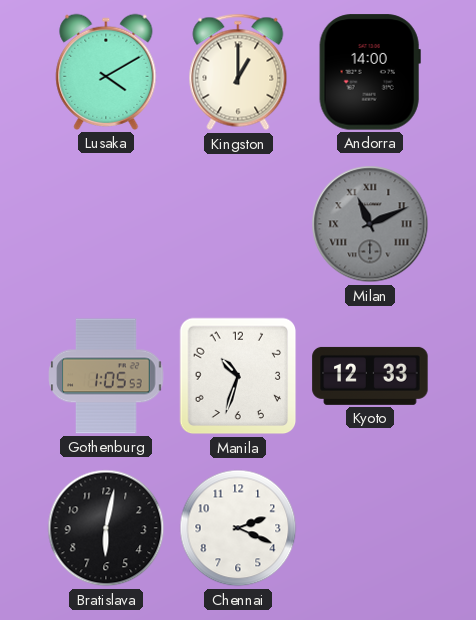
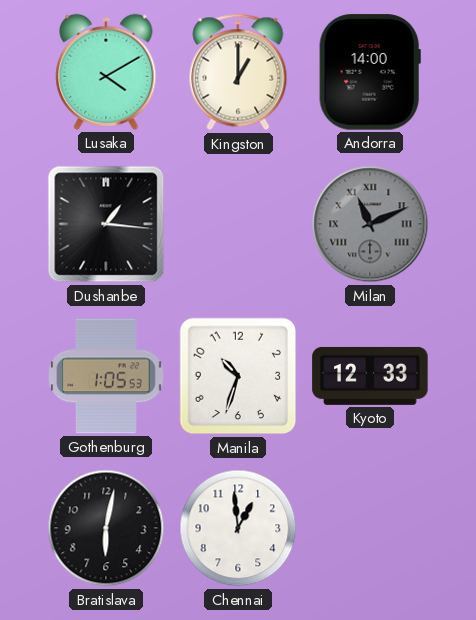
Dushanbe: none -> 1:16
Chennai: 2:19 -> 12:59
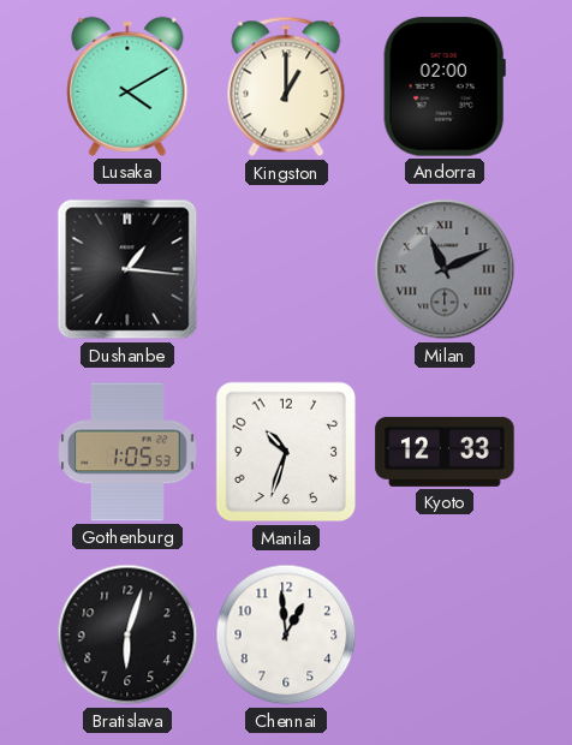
Andorra: 14:00 -> 02:00
Bratislava: 6:02 -> 6:03
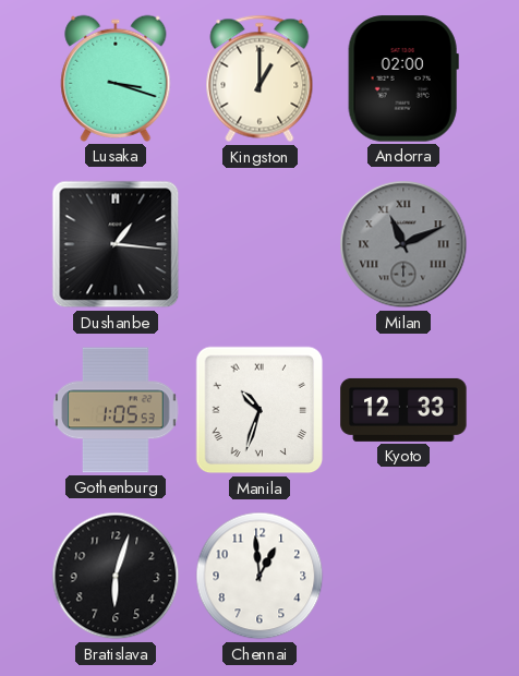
Lusaka: 4:10 -> 3:18
Manila numerals: Arabic -> Roman
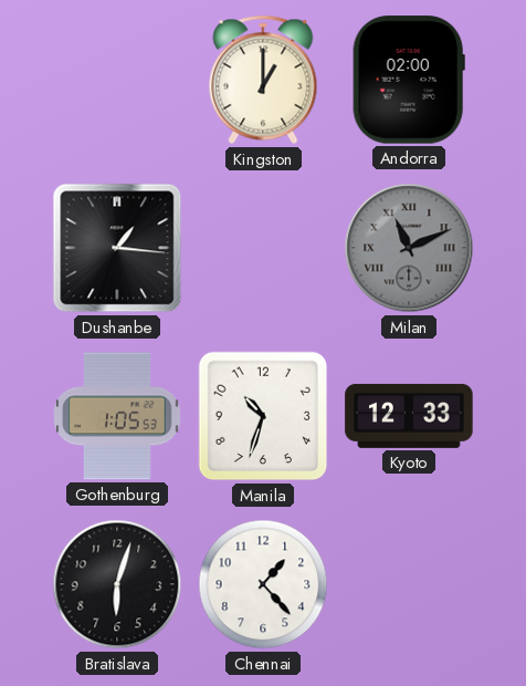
Lusaka: 3:18 -> none
Manila numerals: Roman -> Arabic
Chennai: 12:59 -> 1:23
